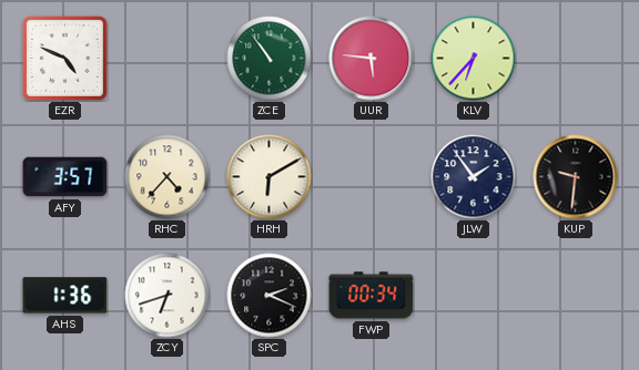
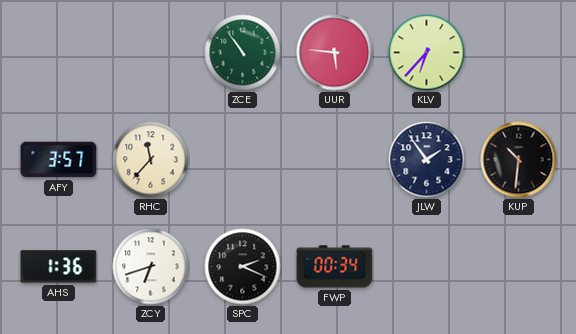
EZR: 4:49 -> none
RHC: 4:37 -> 11:37
HRH: 6:10 -> none
KUP: 9:31 -> 10:31
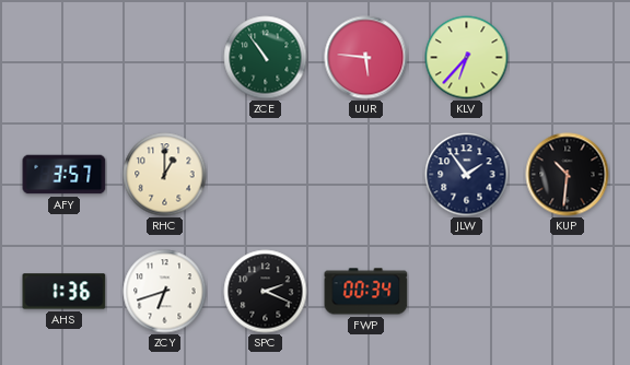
RHC: 11:37 -> 1:00
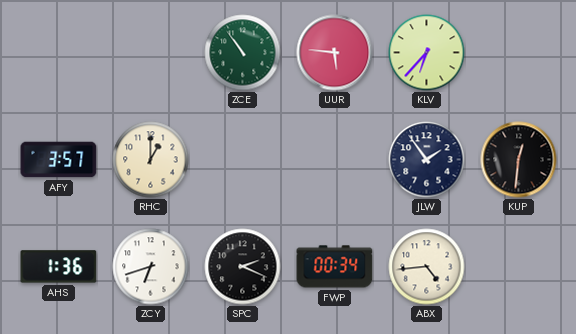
KUP: 10:31 -> 12:31
ABX: none -> 4:44
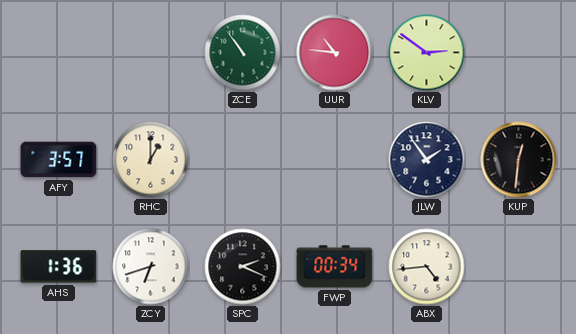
UUR: 5:46 -> 10:46
KLV: 6:37 -> 2:51
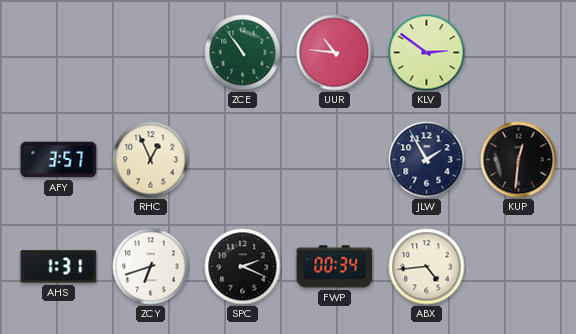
RHC: 1:00 -> 12:56
JLW: 1:54 -> 1:55
AHS: 1:36 -> 1:31
